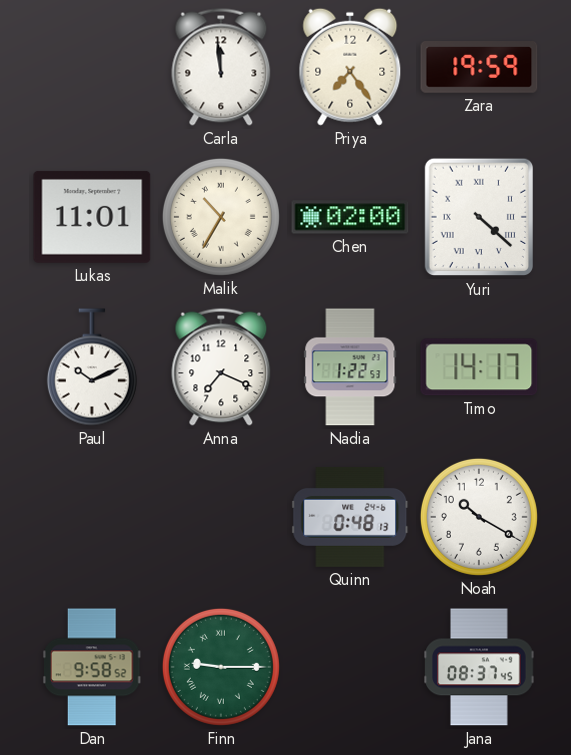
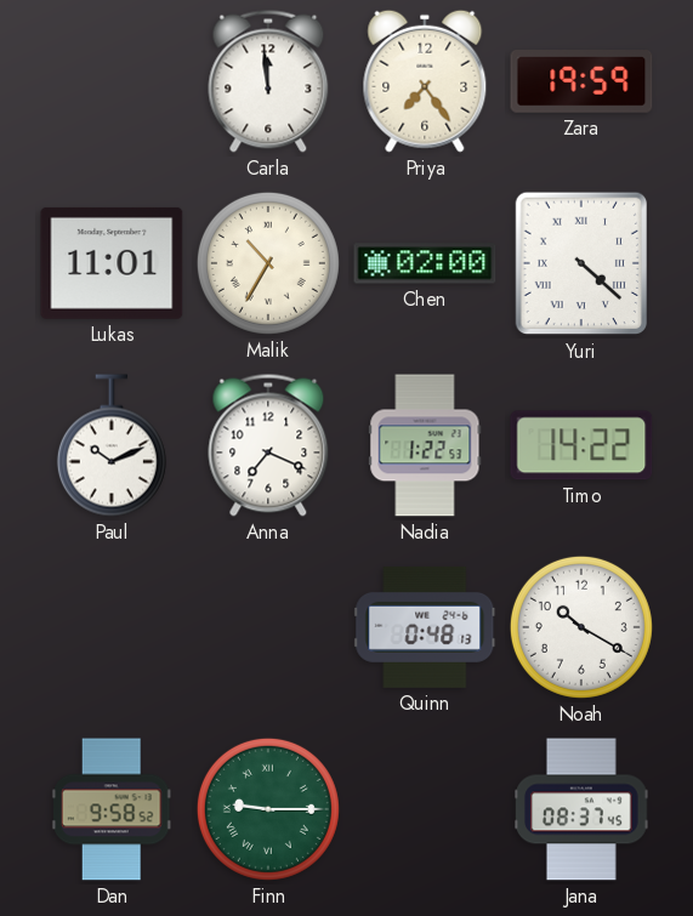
Timo: 14:17 -> 14:22
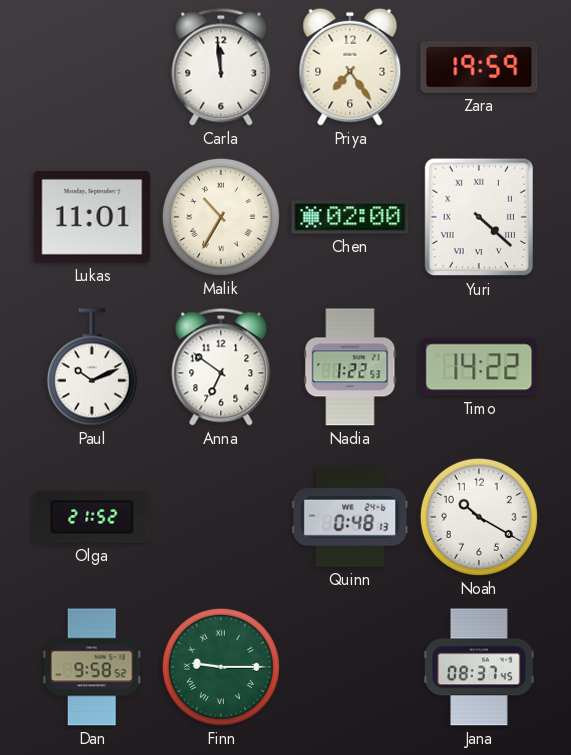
Anna: 7:19 -> 6:51
Olga: none -> 21:52
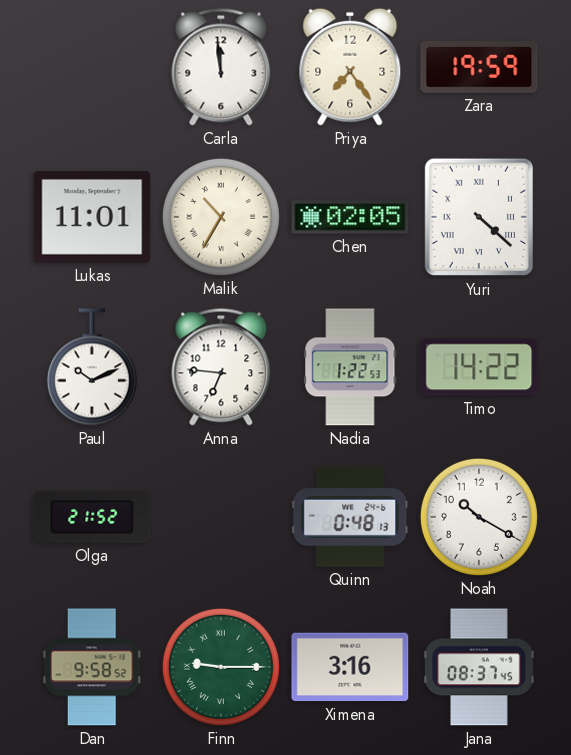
Chen: 02:00 -> 02:05
Anna: 6:51 -> 6:46
Ximena: none -> 3:16
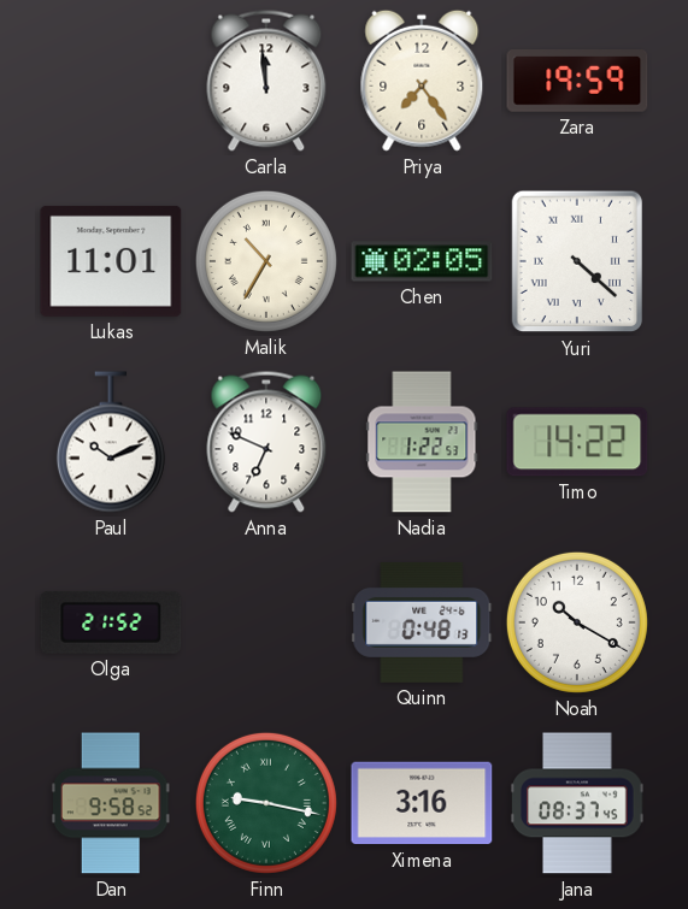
Anna: 6:46 -> 6:49
Finn: 9:15 -> 9:17
